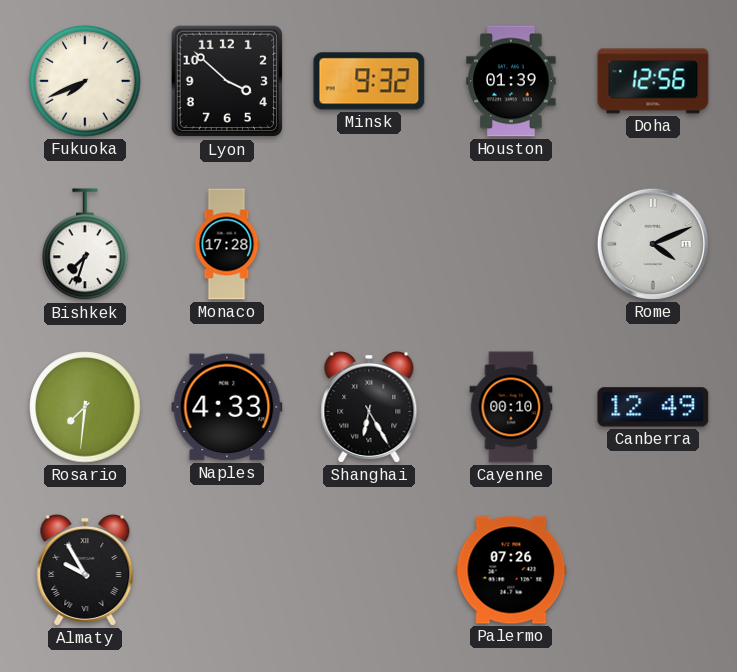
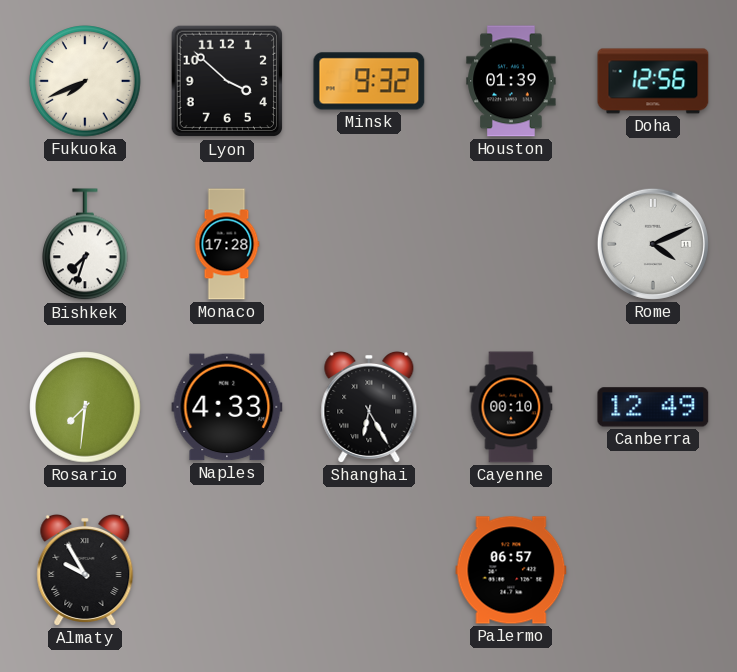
Palermo: 07:26 -> 06:57
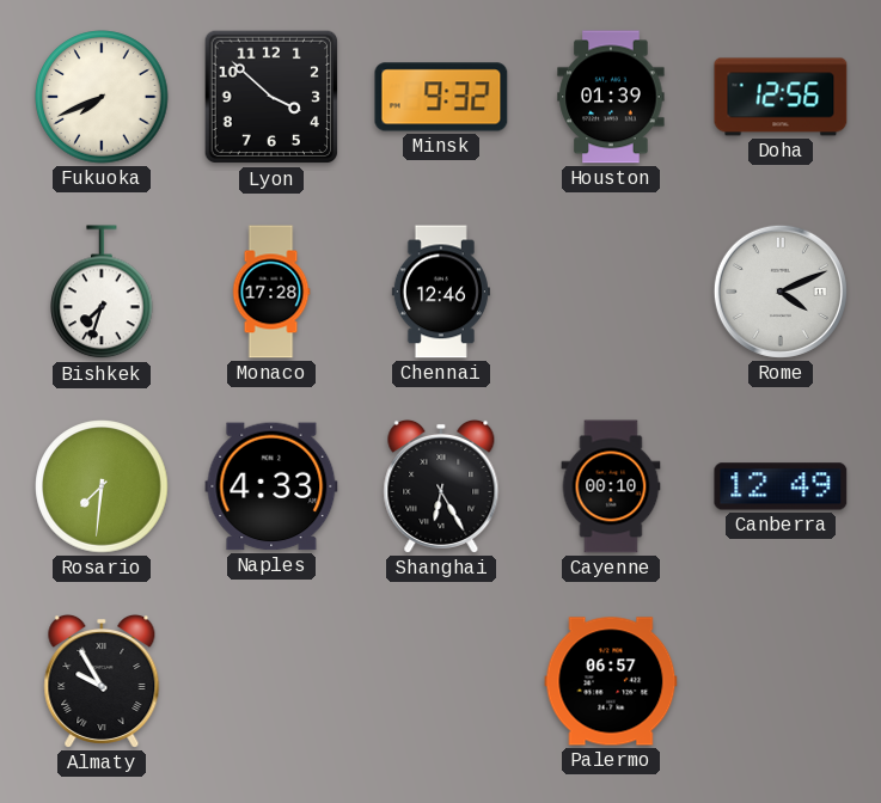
Chennai: none -> 12:46
